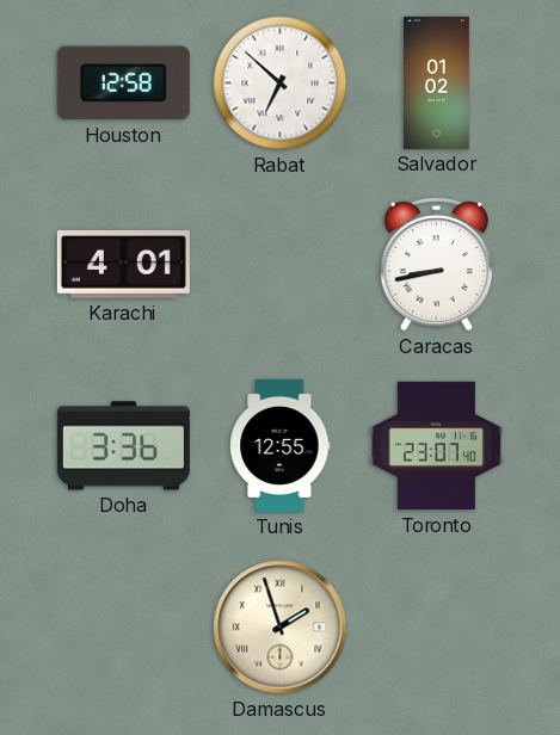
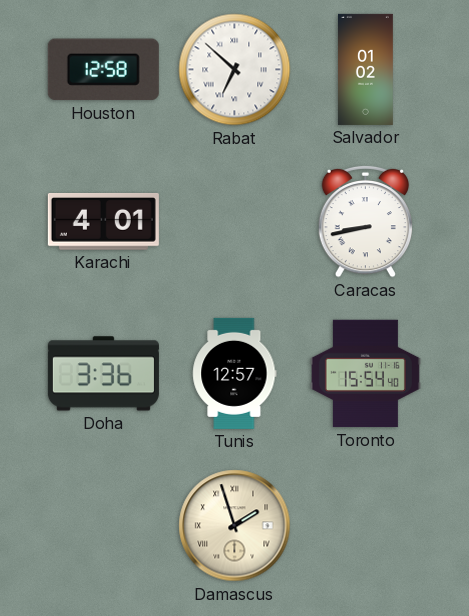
Tunis: 12:55 -> 12:57
Toronto: 23:07 -> 15:54
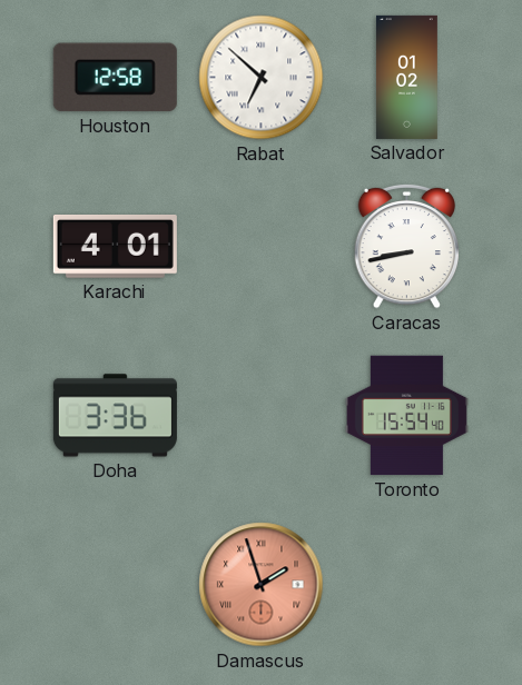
Tunis: 12:57 -> none
Damascus dial: cream -> salmon
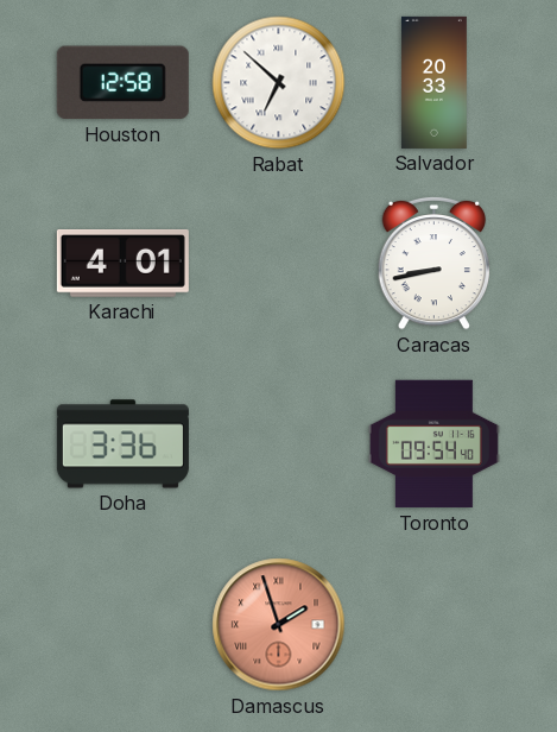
Salvador: 01:02 -> 20:33
Toronto: 15:54 -> 09:54
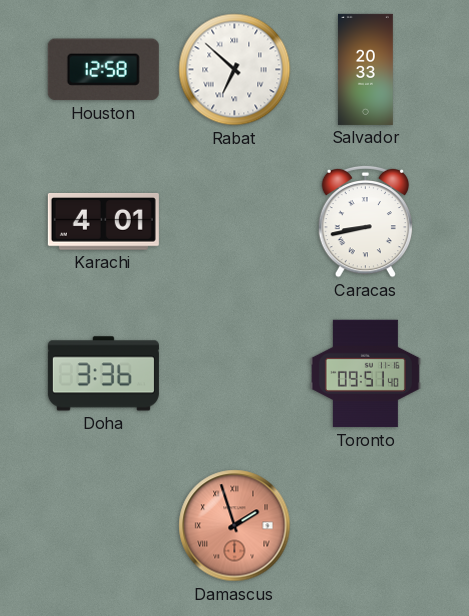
Toronto: 09:54 -> 09:51
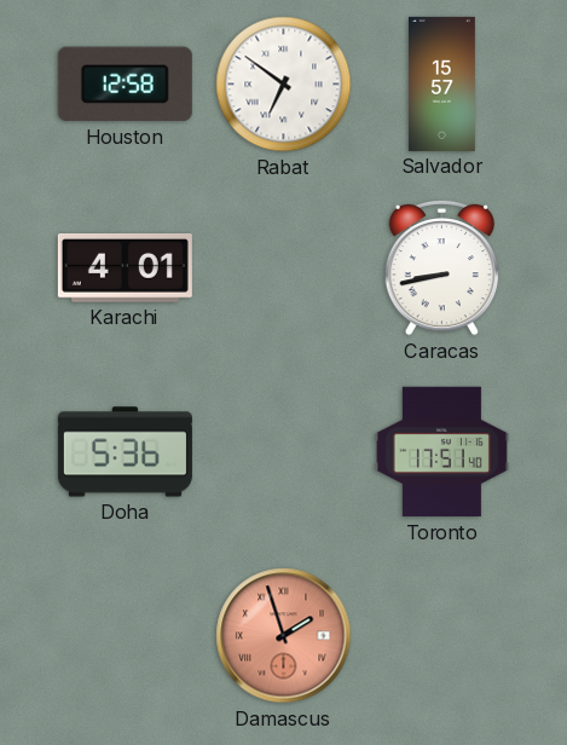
Rabat: 6:52 -> 6:51
Salvador: 20:33 -> 15:57
Doha: 3:36 -> 5:36
Toronto: 09:51 -> 17:51
